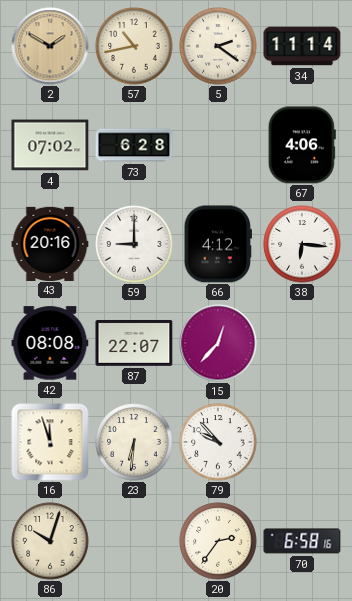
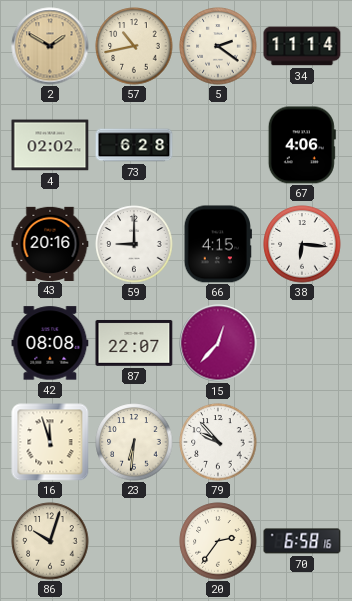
4: 07:02 -> 02:02
66: 4:12 -> 4:15
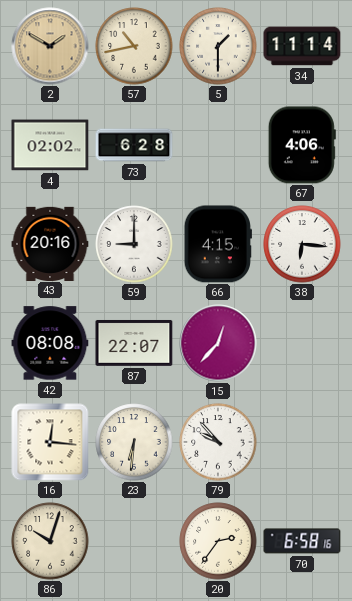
5: 2:21 -> 1:30
16: 11:57 -> 12:16
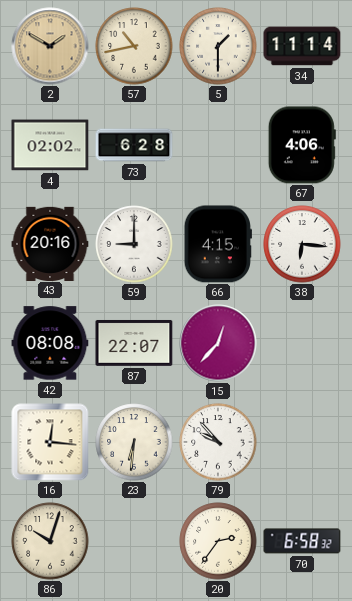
70: 6:58:16 -> 6:58:32
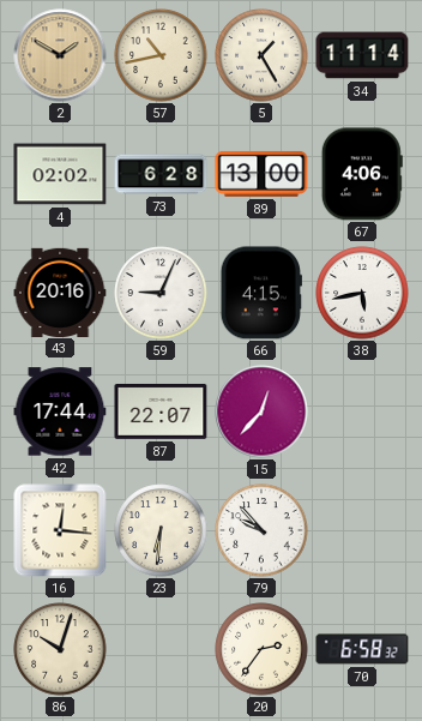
5: 1:30 -> 1:25
89: none -> 13:00
59: 9:00 -> 9:04
38: 6:16 -> 5:43
42: 08:08 -> 17:44
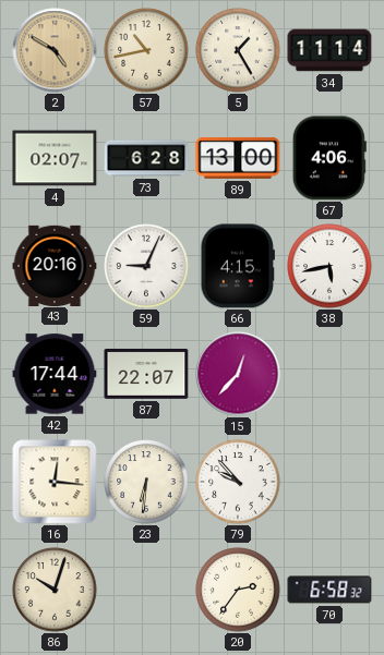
2: 1:50 -> 4:50
4: 02:02 -> 02:07
